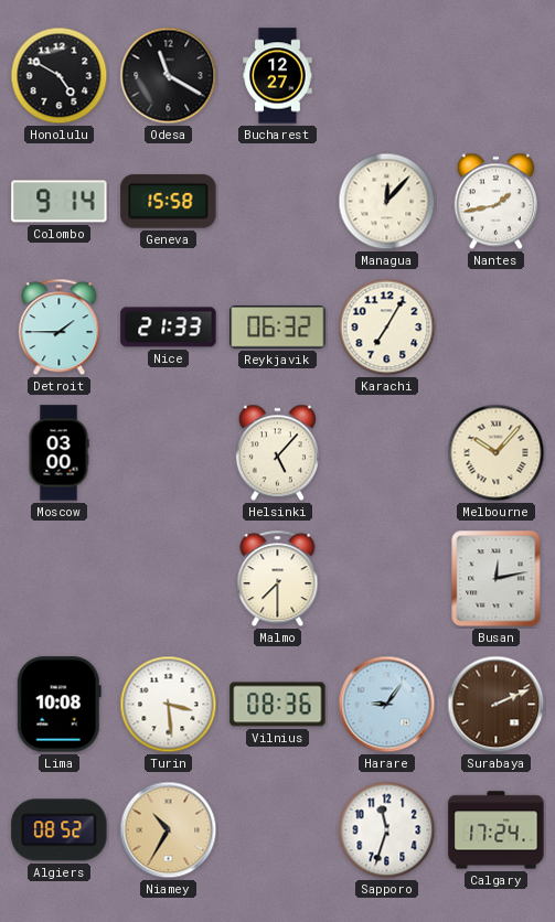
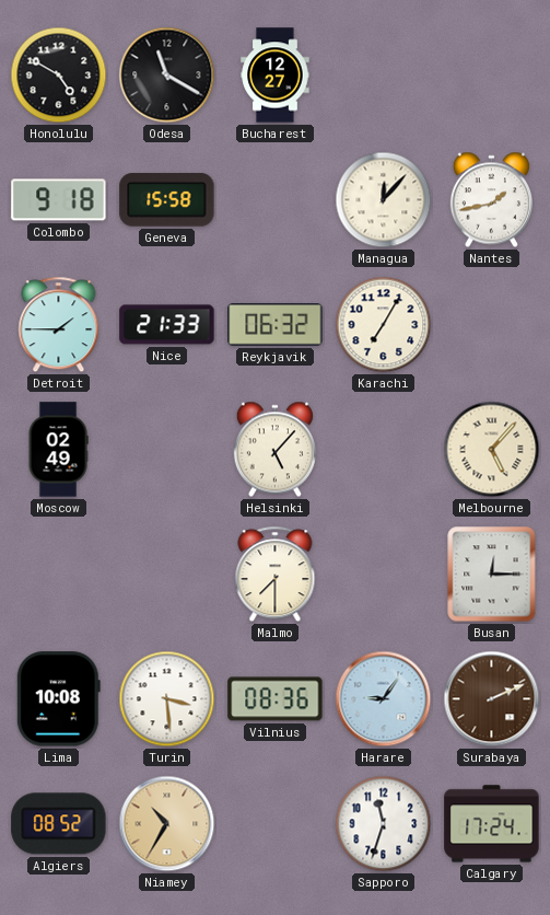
Colombo: 9:14 -> 9:18
Moscow: 03:00 -> 02:49
Melbourne: 10:07 -> 5:07
Busan: 12:13 -> 12:15
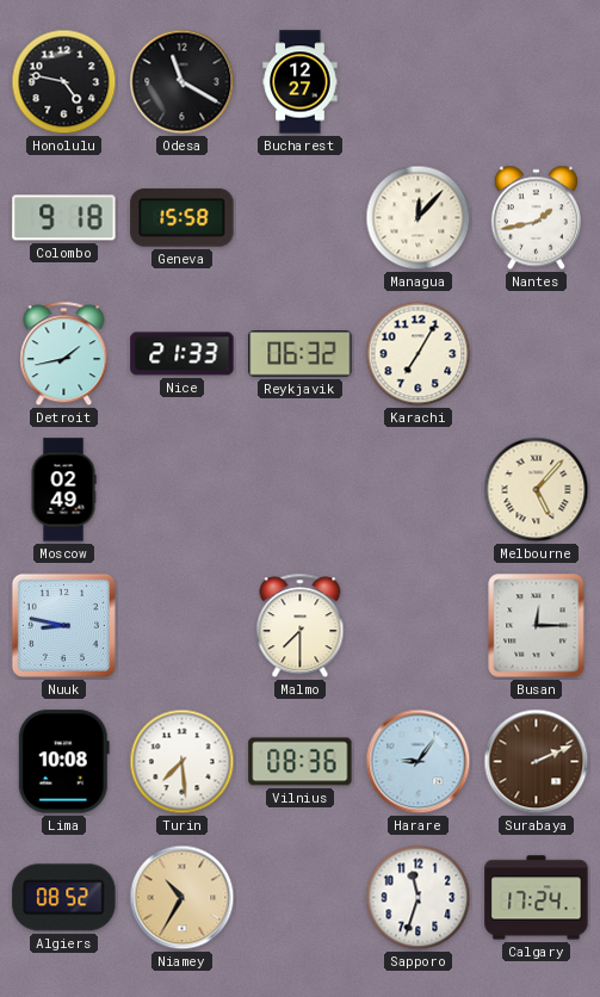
Honolulu: 4:50 -> 4:47
Detroit: 1:45 -> 1:43
Helsinki: 5:07 -> none
Nuuk: none -> 8:47
Turin: 3:29 -> 7:29
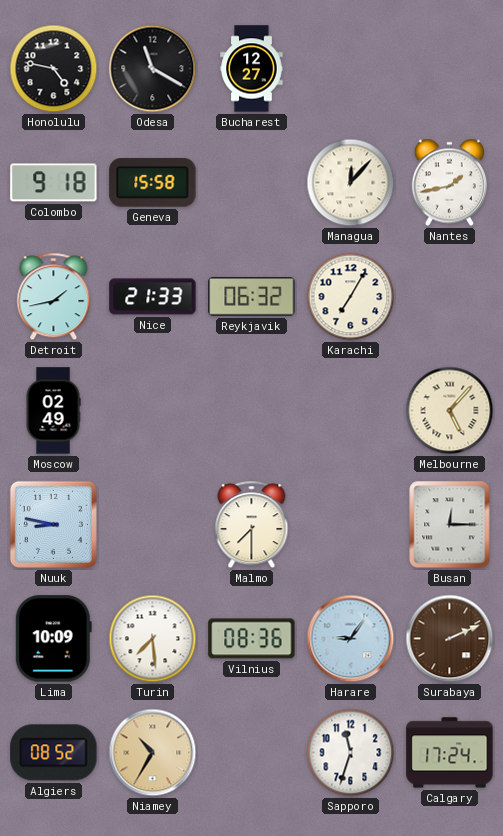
Lima: 10:08 -> 10:09
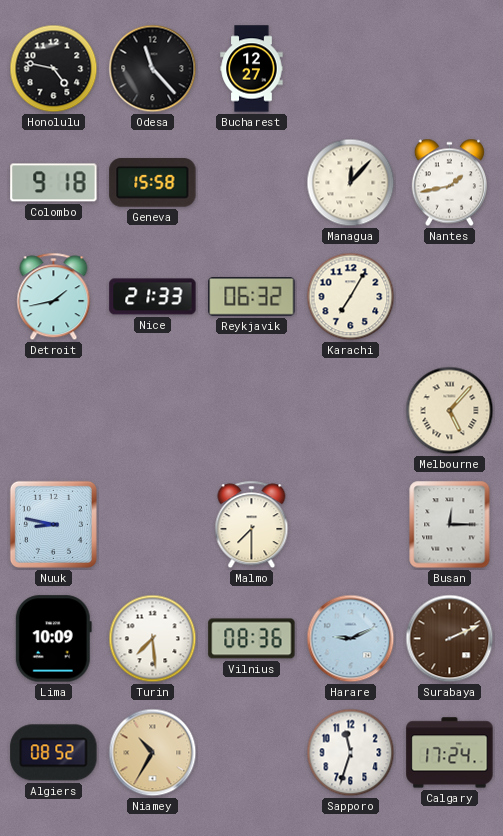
Odesa: 11:20 -> 11:23
Moscow: 02:49 -> none
Harare: 9:06 -> 9:11
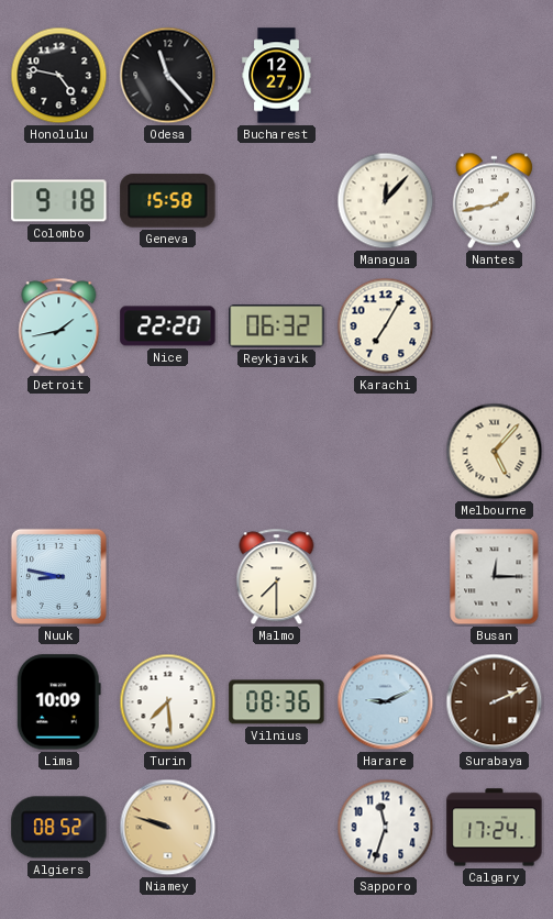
Nice: 21:33 -> 22:20
Niamey: 10:35 -> 9:48
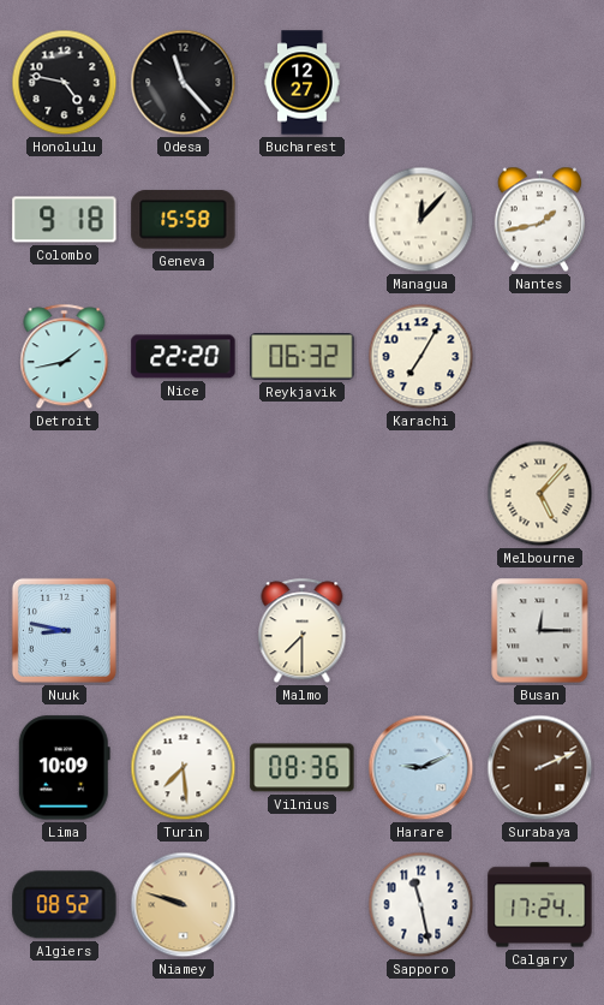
Sapporo: 11:33 -> 11:28
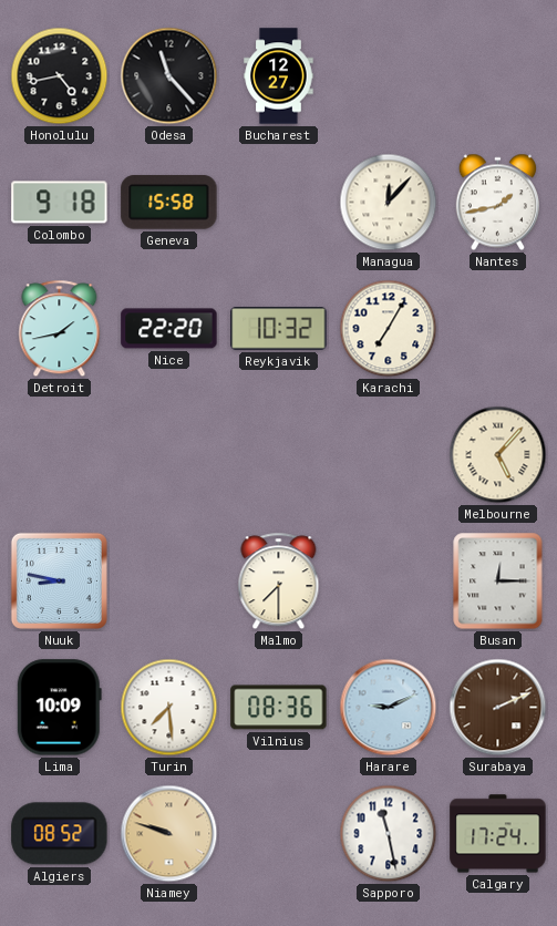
Honolulu: 4:47 -> 4:43
Reykjavik: 06:32 -> 10:32
